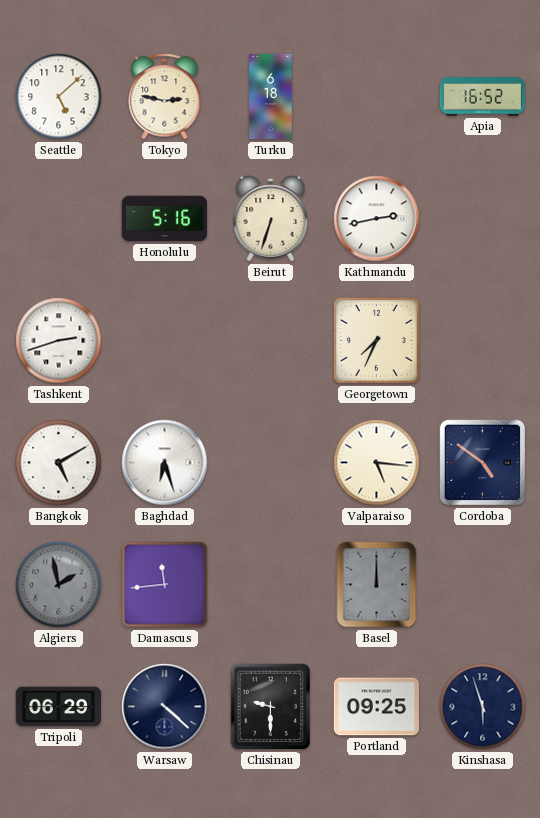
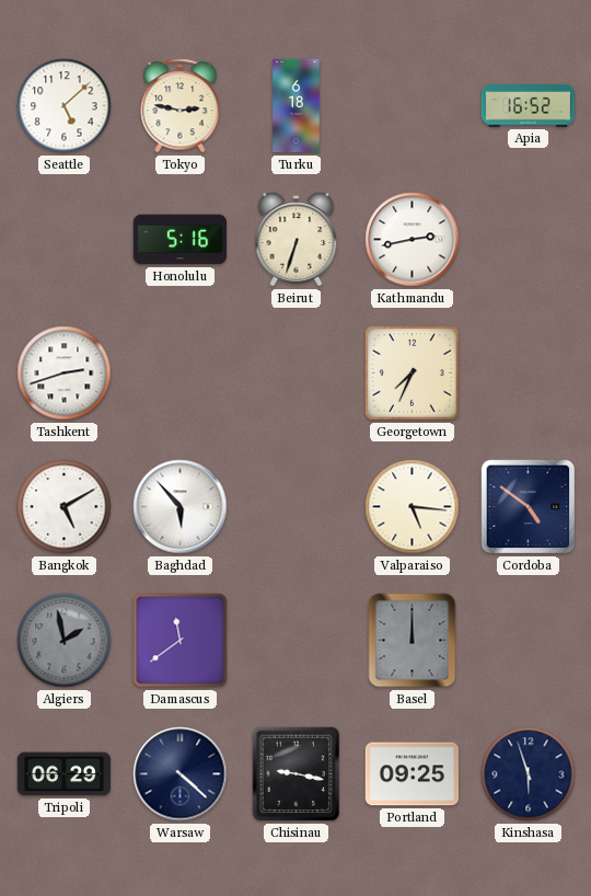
Baghdad: 6:27 -> 5:53
Damascus: 11:44 -> 11:39
Chisinau: 9:30 -> 9:17
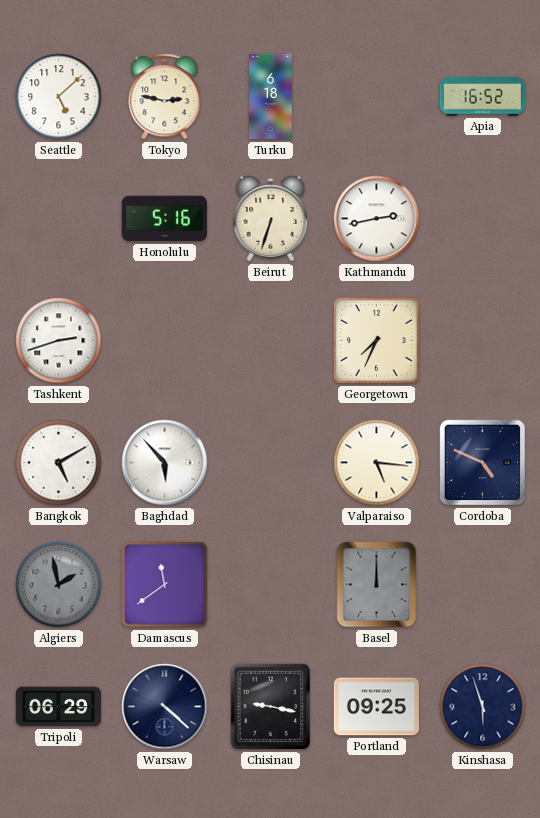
Cordoba: 4:51 -> 4:49
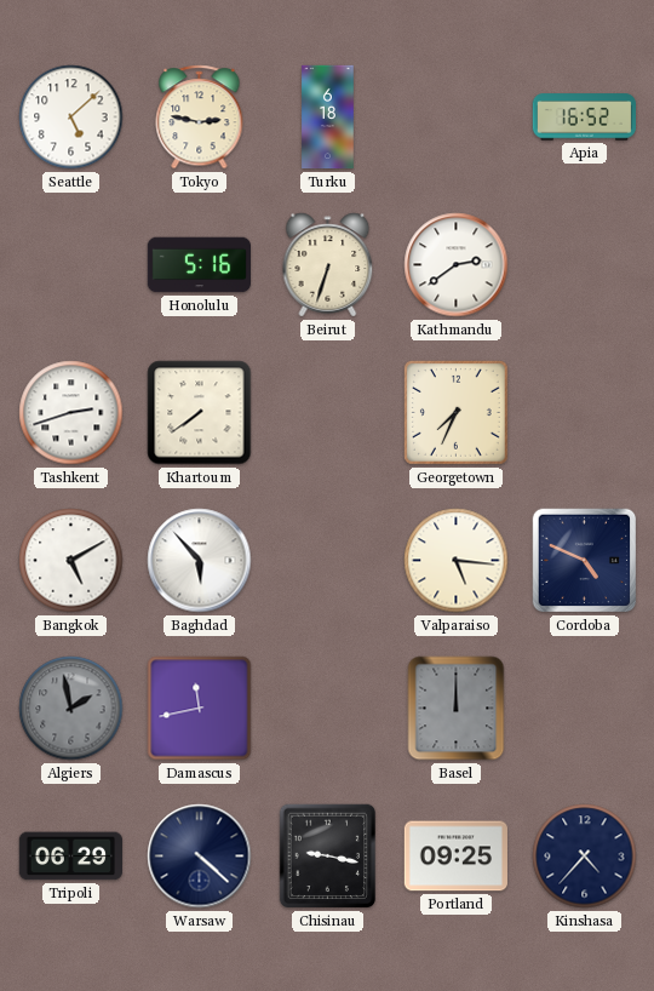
Kathmandu: 2:43 -> 2:39
Khartoum: none -> 7:39
Damascus: 11:39 -> 11:43
Kinshasa: 5:57 -> 4:37
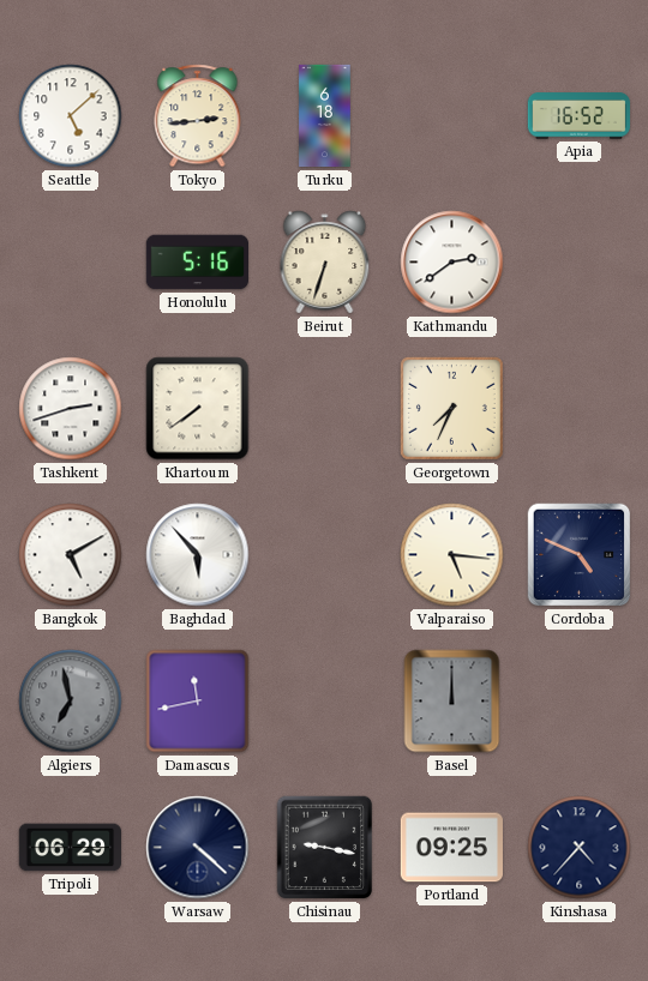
Tokyo: 2:47 -> 2:44
Algiers: 1:58 -> 6:58
